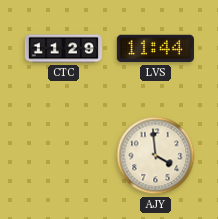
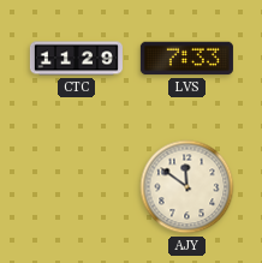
LVS: 11:44 -> 7:33
AJY: 3:59 -> 11:51
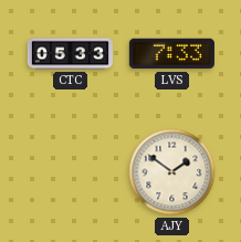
CTC: 11:29 -> 05:33
AJY: 11:51 -> 1:51
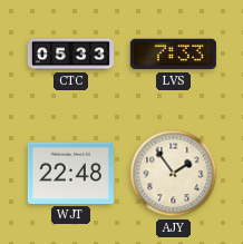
WJT: none -> 22:48
AJY: 1:51 -> 1:54
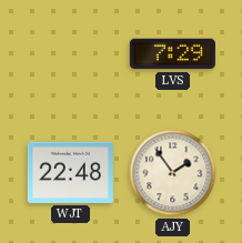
CTC: 05:33 -> none
LVS: 7:33 -> 7:29
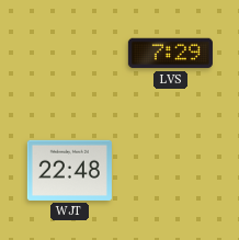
AJY: 1:54 -> none
